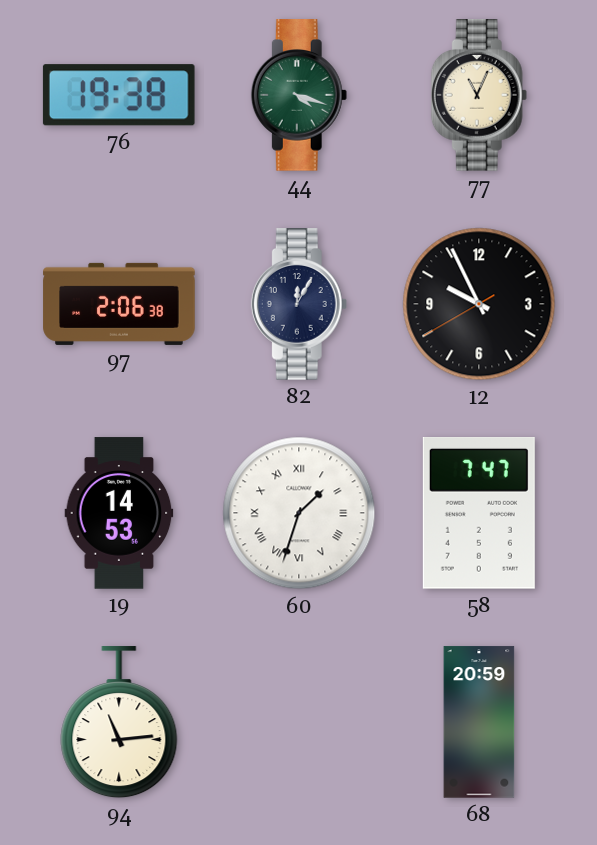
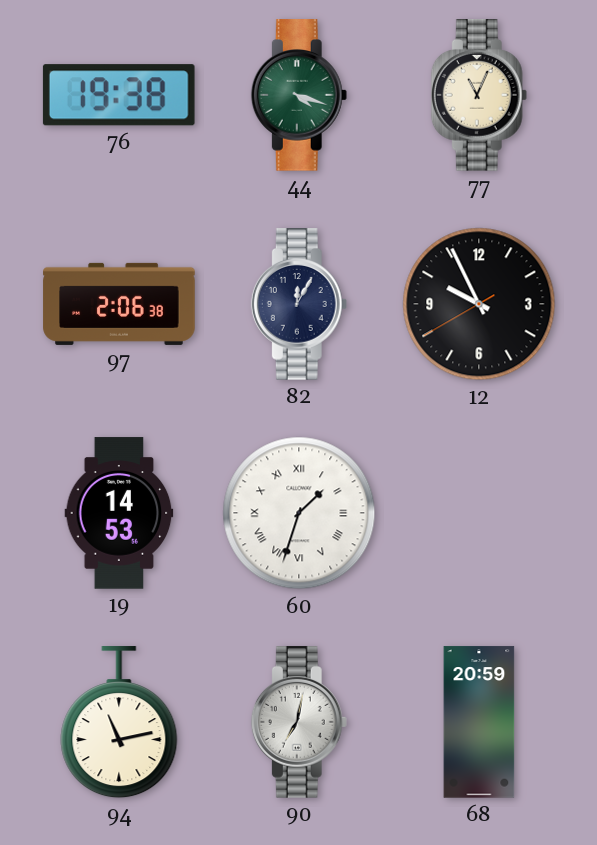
58: 7:47 -> none
94: 11:14 -> 11:13
90: none -> 7:02
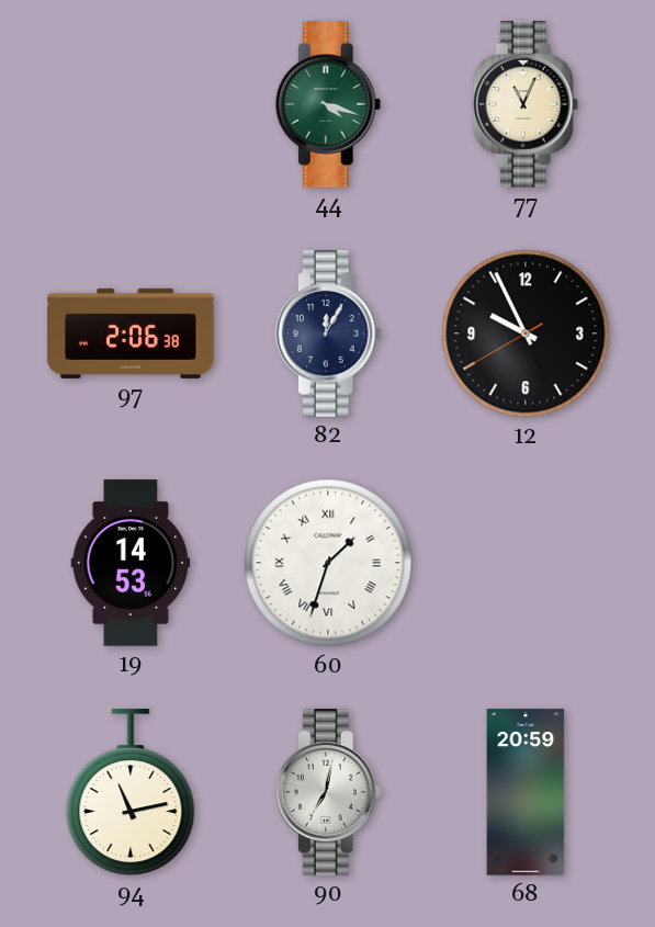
76: 19:38 -> none
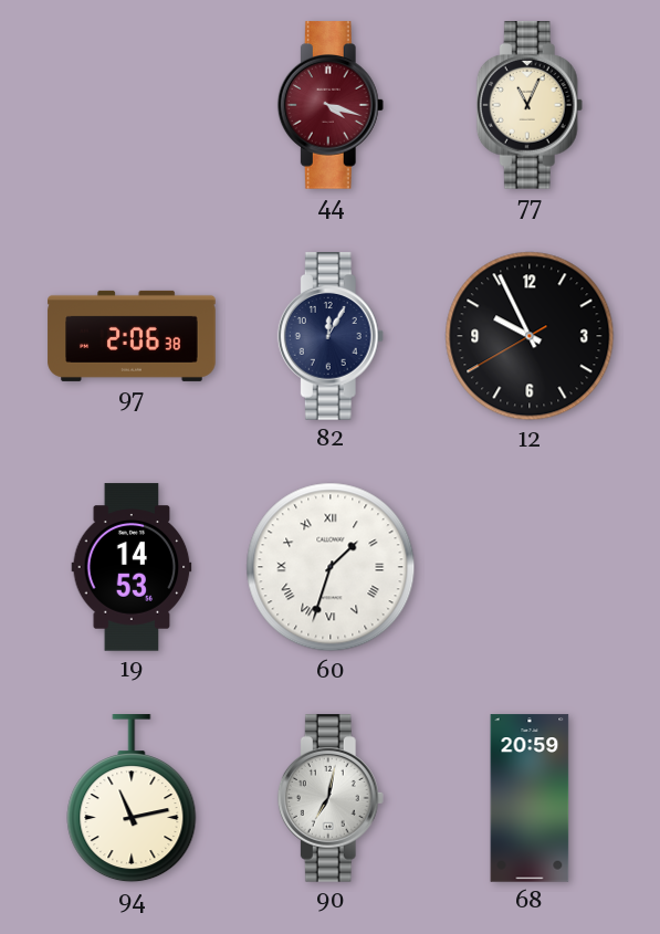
44 dial: green -> burgundy
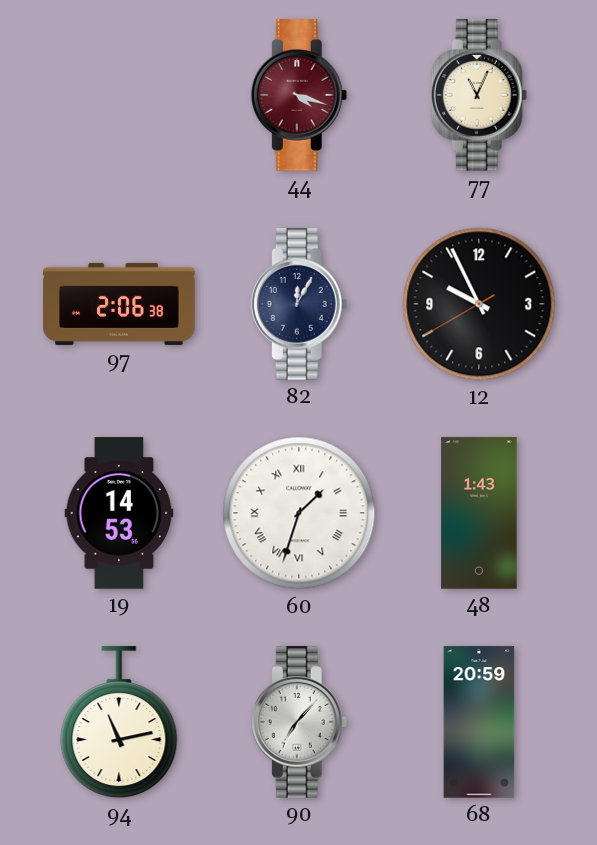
48: none -> 1:43
90: 7:02 -> 7:07
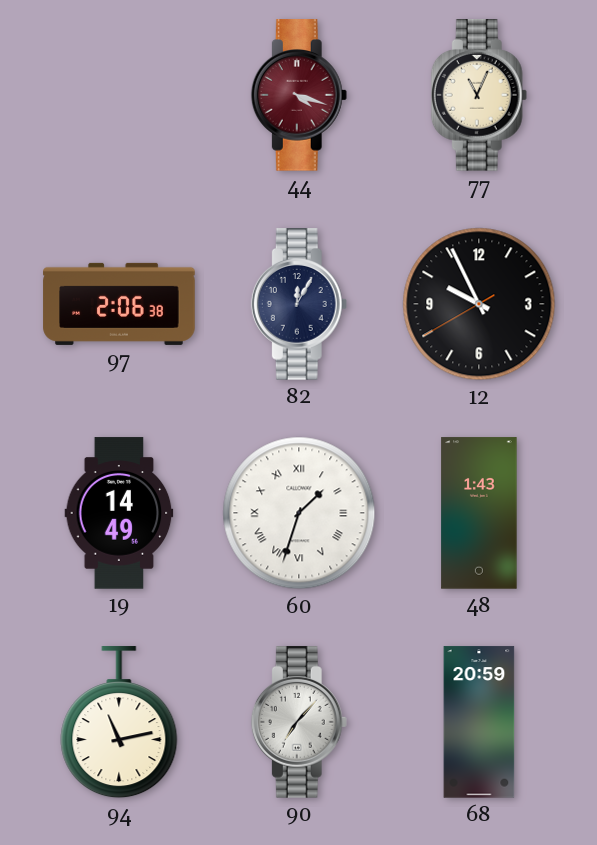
19: 14:53 -> 14:49
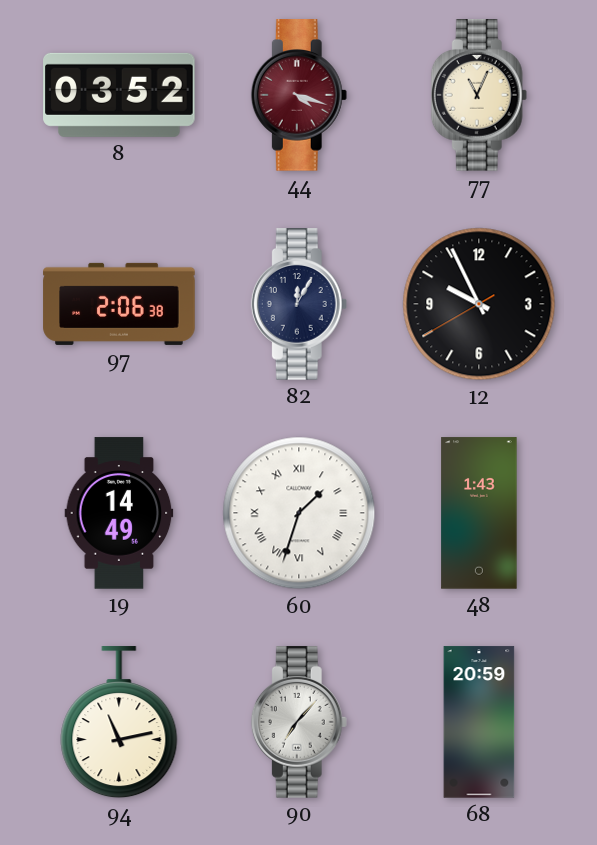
8: none -> 03:52
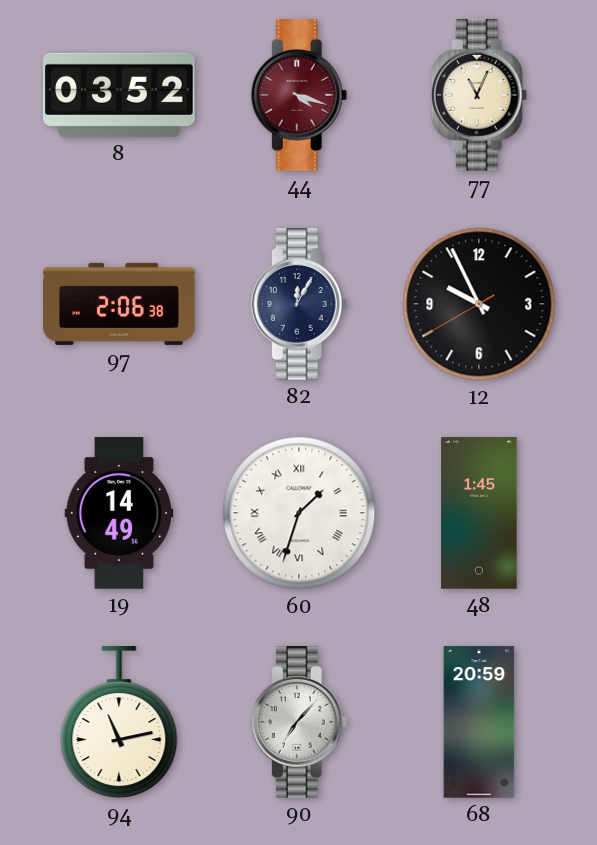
48: 1:43 -> 1:45
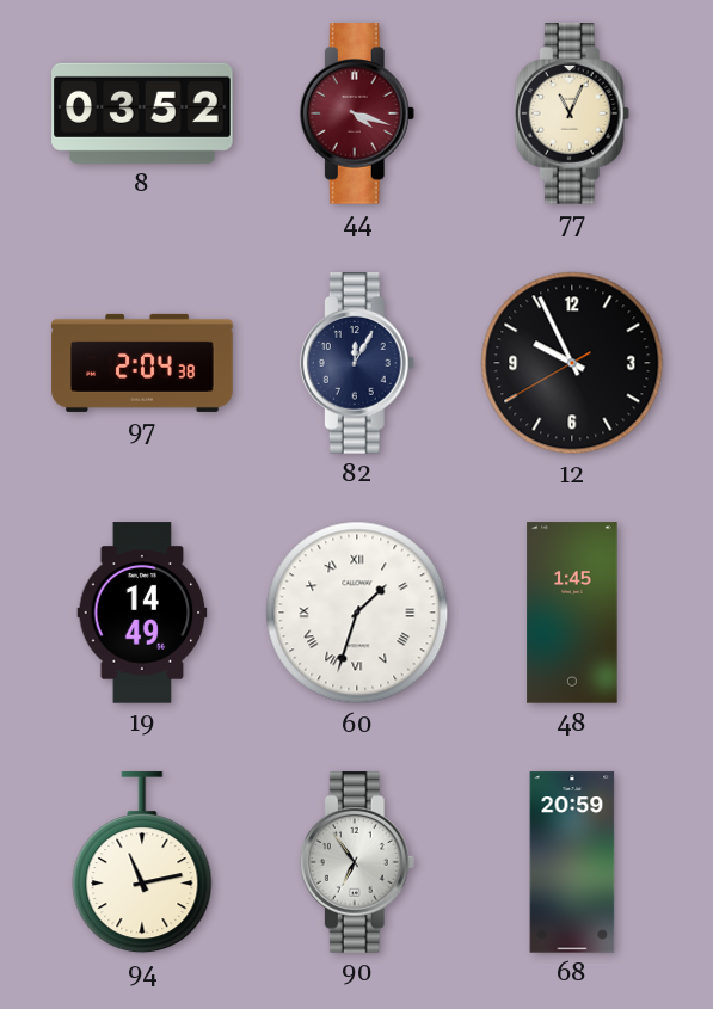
97: 2:06 -> 2:04
90: 7:07 -> 6:54
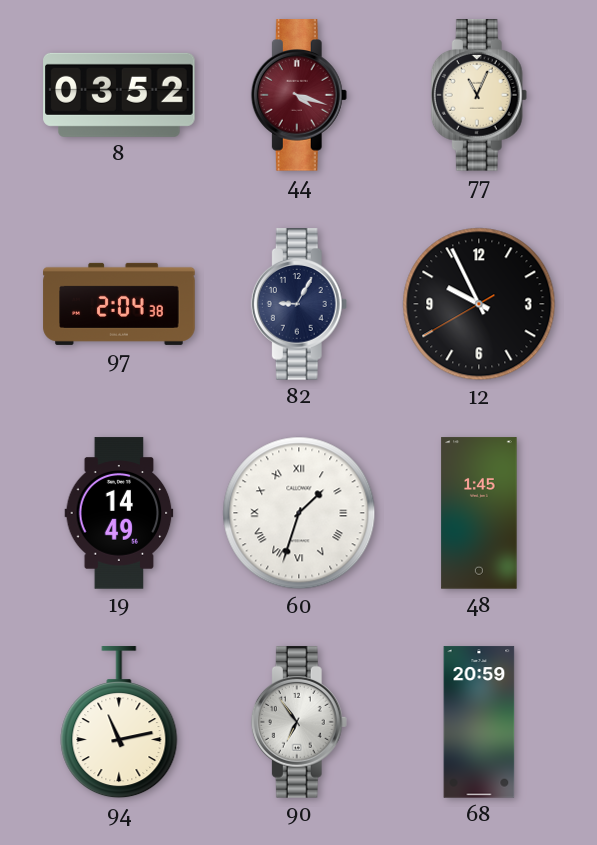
82: 12:05 -> 9:05
